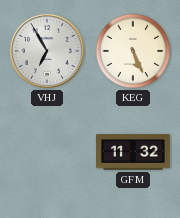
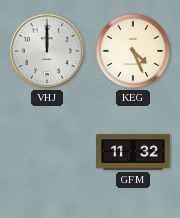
VHJ: 6:55 -> 12:00
KEG: 5:26 -> 4:26
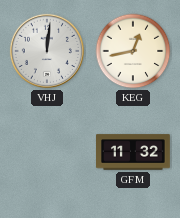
VHJ: 12:00 -> 12:01
KEG: 4:26 -> 12:43
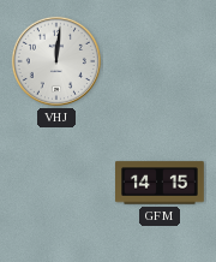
KEG: 12:43 -> none
GFM: 11:32 -> 14:15
